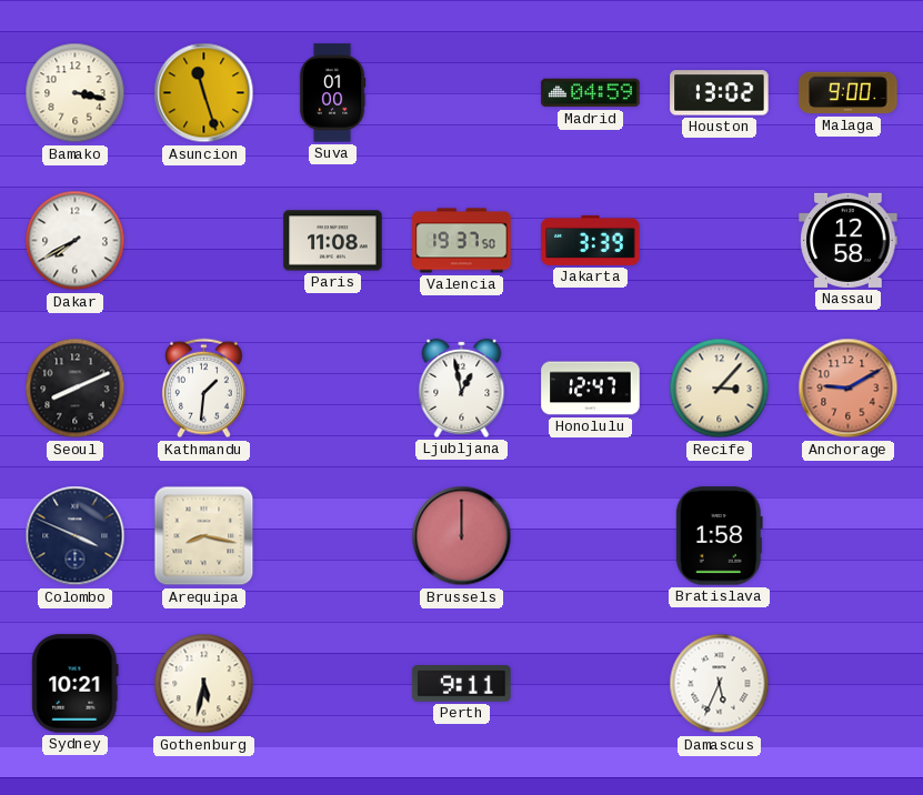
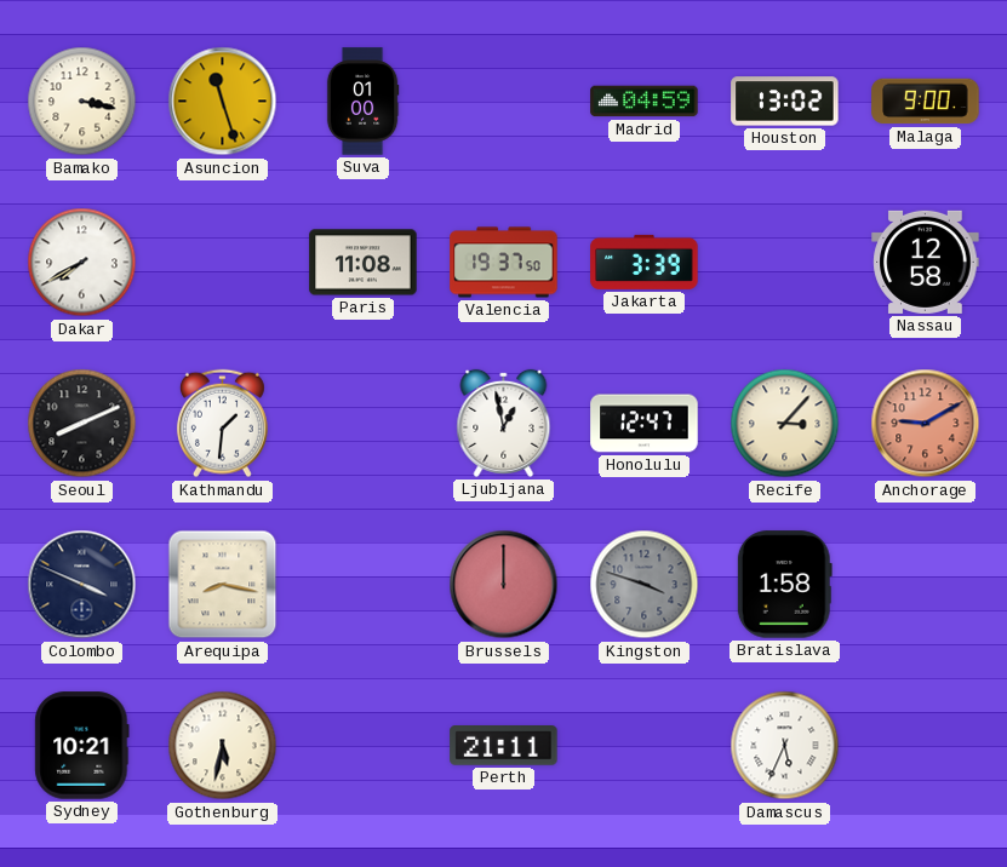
Kingston: none -> 3:48
Perth: 9:11 -> 21:11
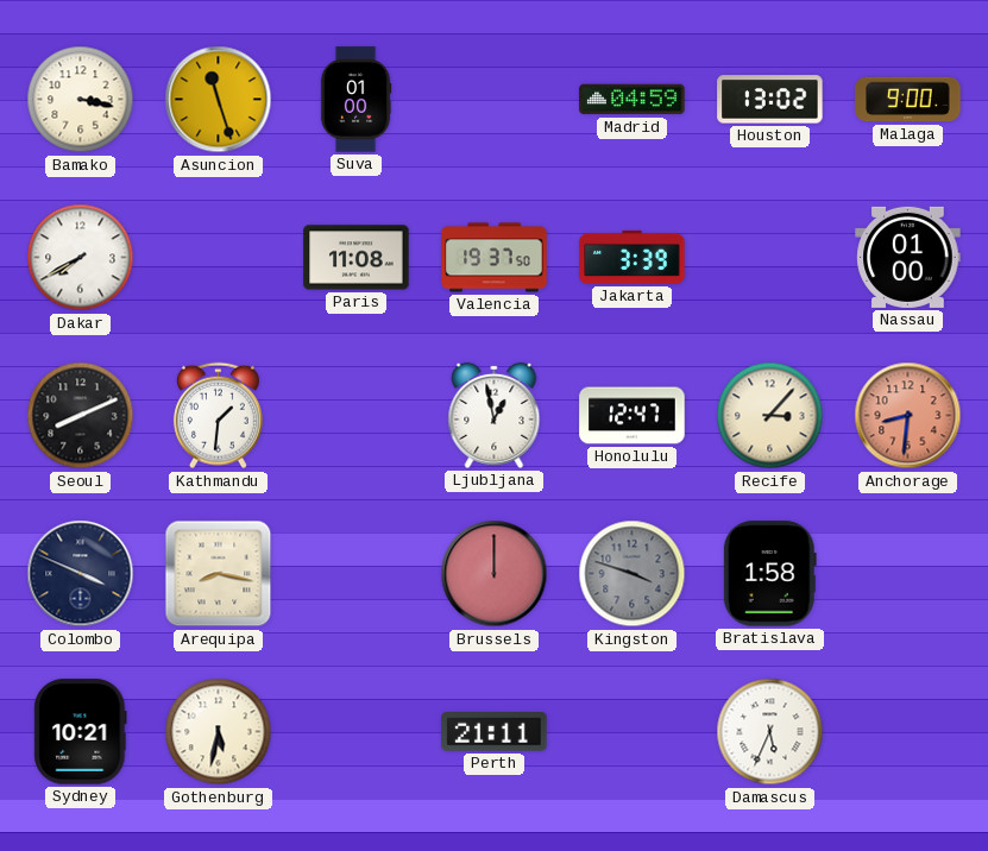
Nassau: 12:58 -> 01:00
Anchorage: 9:10 -> 8:31
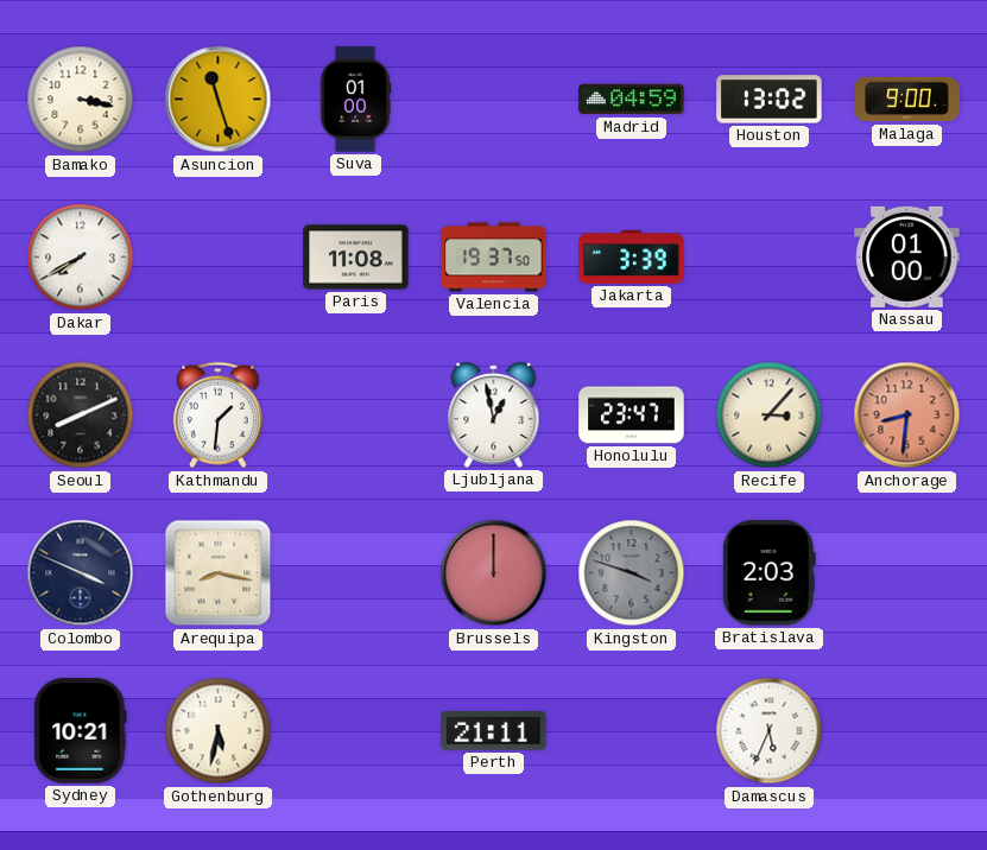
Honolulu: 12:47 -> 23:47
Bratislava: 1:58 -> 2:03
